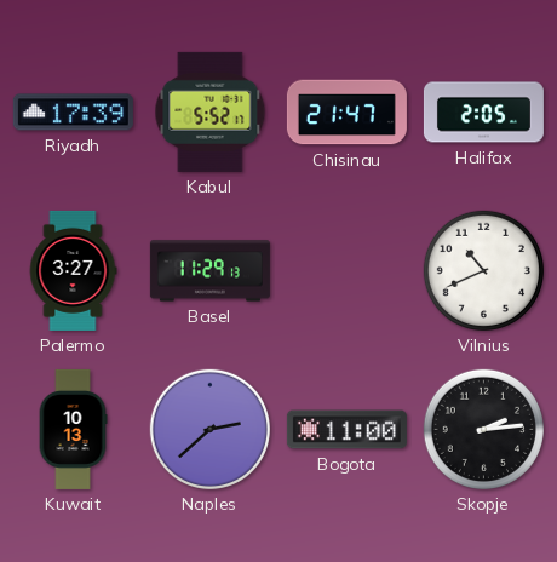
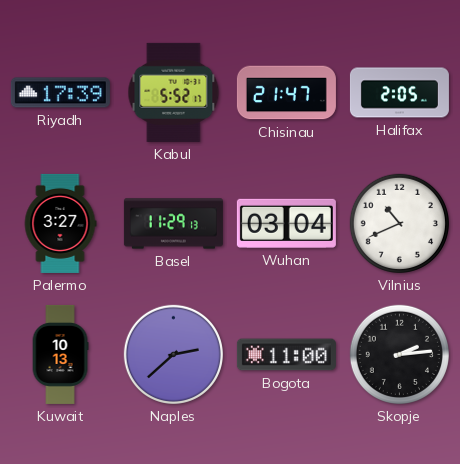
Wuhan: none -> 03:04
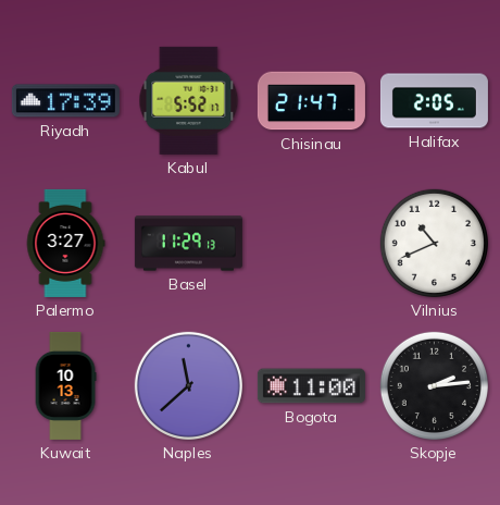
Wuhan: 03:04 -> none
Naples: 2:38 -> 11:38
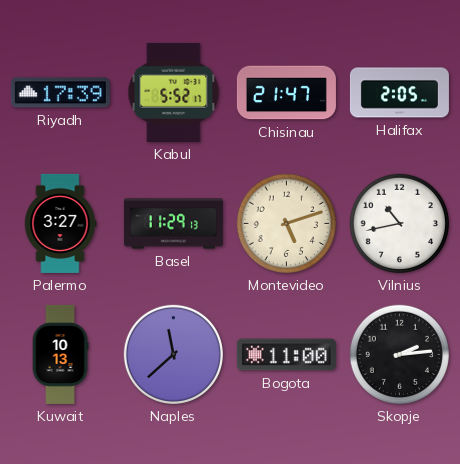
Montevideo: none -> 5:12
Vilnius: 10:41 -> 10:43
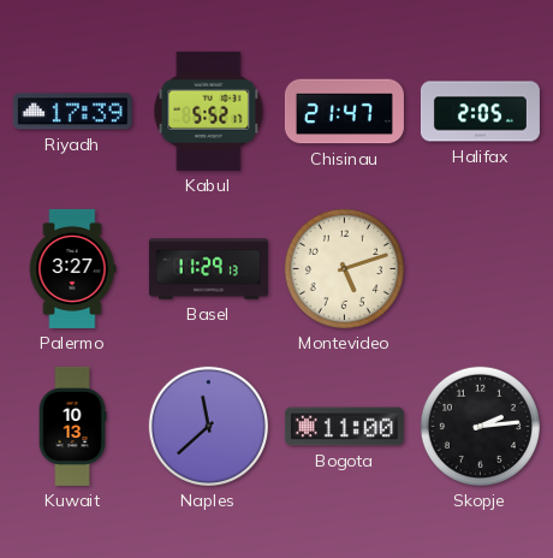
Vilnius: 10:43 -> none
